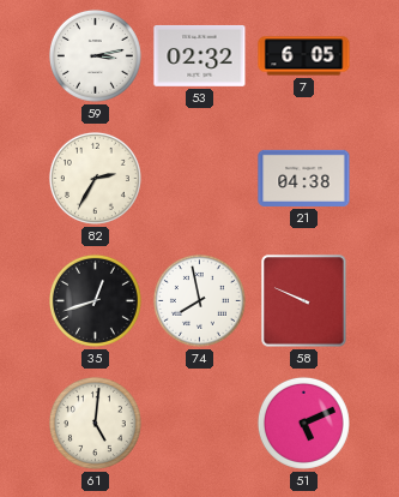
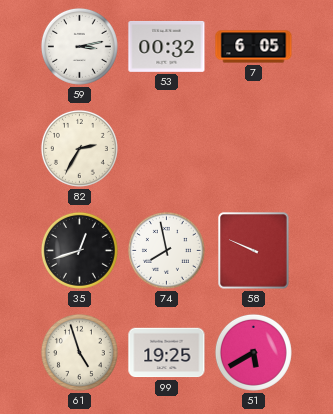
53: 02:32 -> 00:32
21: 04:38 -> none
61: 5:01 -> 4:57
99: none -> 19:25
51: 5:11 -> 5:40
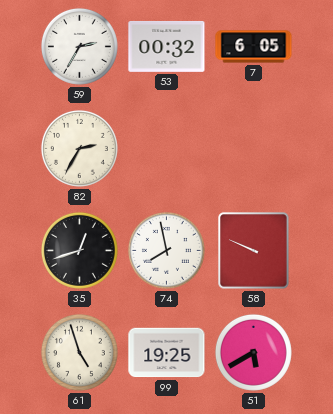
59: 3:13 -> 2:35
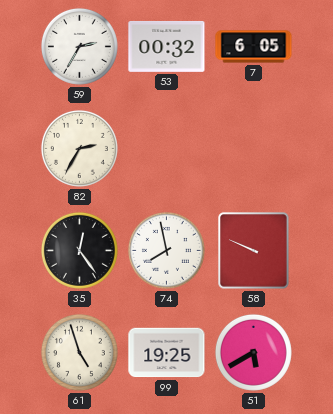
35: 12:42 -> 12:24
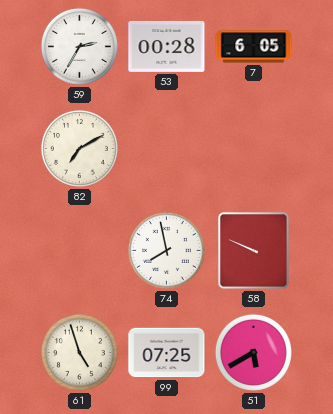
53: 00:32 -> 00:28
82: 2:35 -> 7:10
35: 12:24 -> none
99: 19:25 -> 07:25
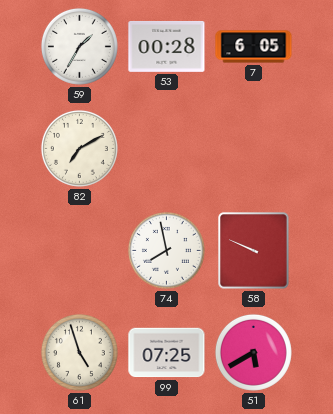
59: 2:35 -> 1:35
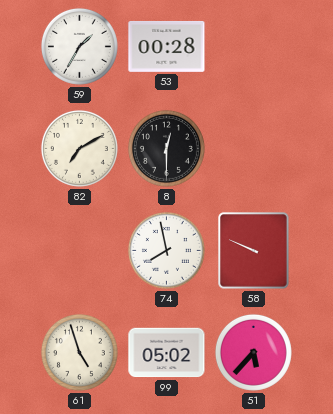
7: 6:05 -> none
8: none -> 12:30
99: 07:25 -> 05:02
51: 5:40 -> 5:37
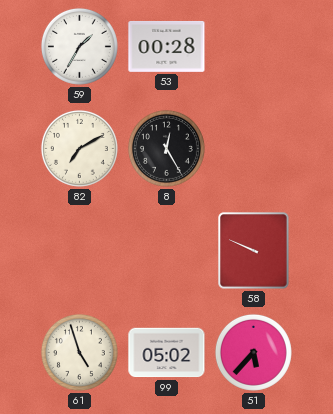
8: 12:30 -> 12:25
74: 7:58 -> none
